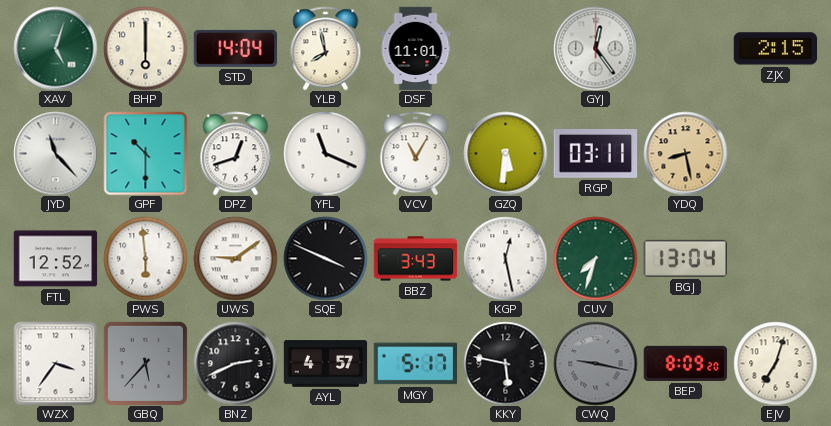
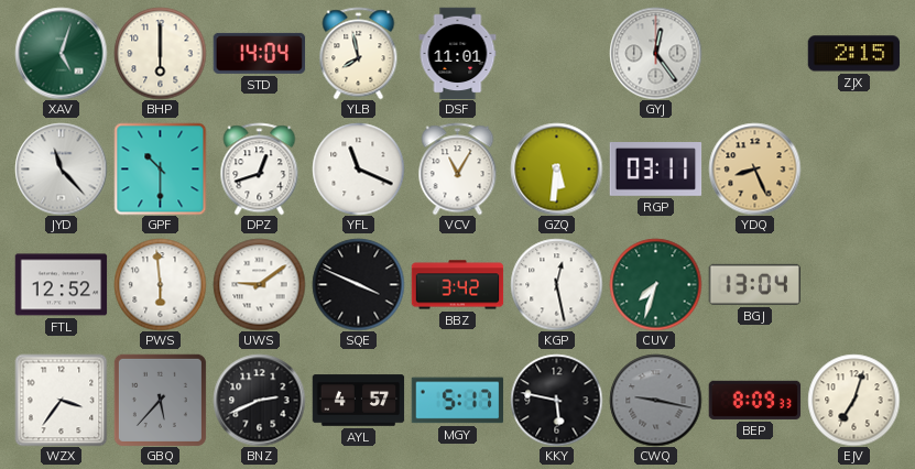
YDQ: 8:28 -> 8:26
BBZ: 3:43 -> 3:42
BEP: 8:09:20 -> 8:09:33
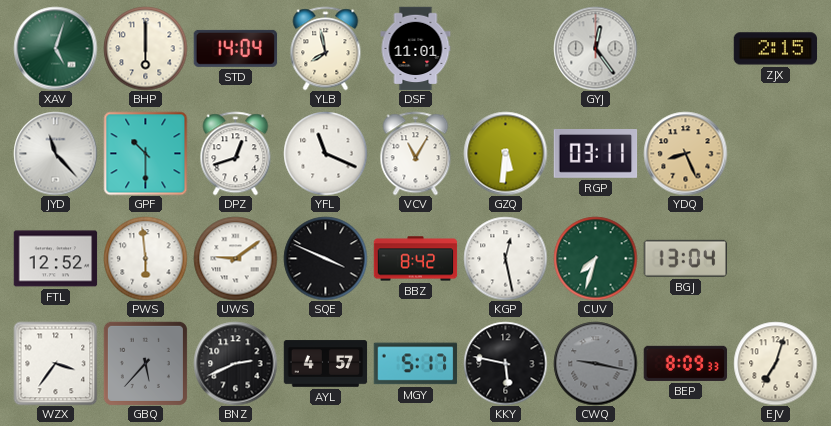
BBZ: 3:42 -> 8:42
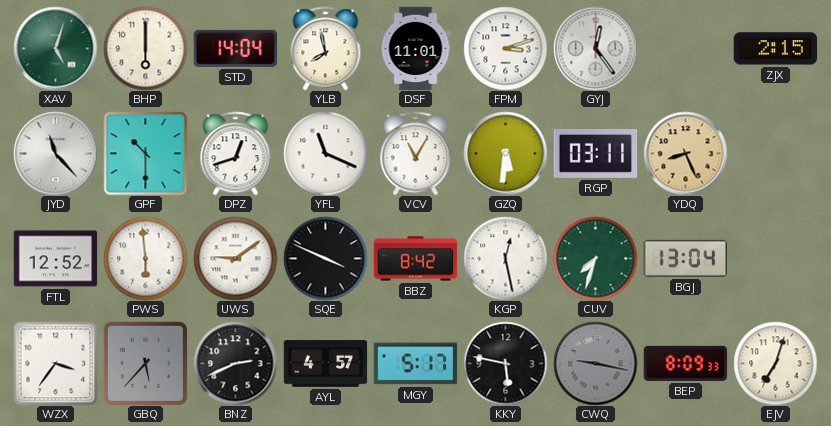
FPM: none -> 3:12
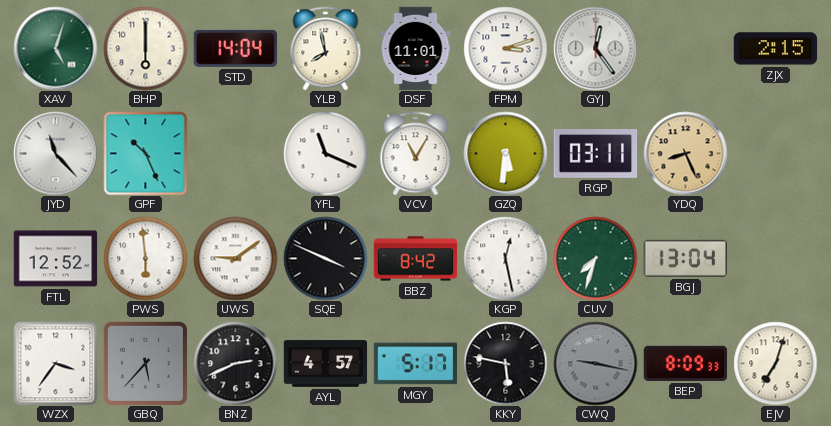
GPF: 10:30 -> 10:26
DPZ: 12:42 -> none
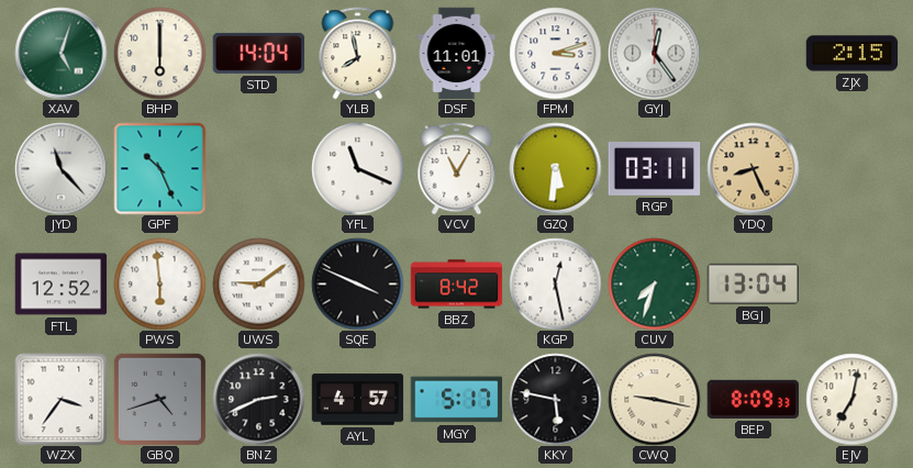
GBQ: 5:37 -> 4:42
CWQ dial: grey -> cream
EJV: 7:03 -> 7:02
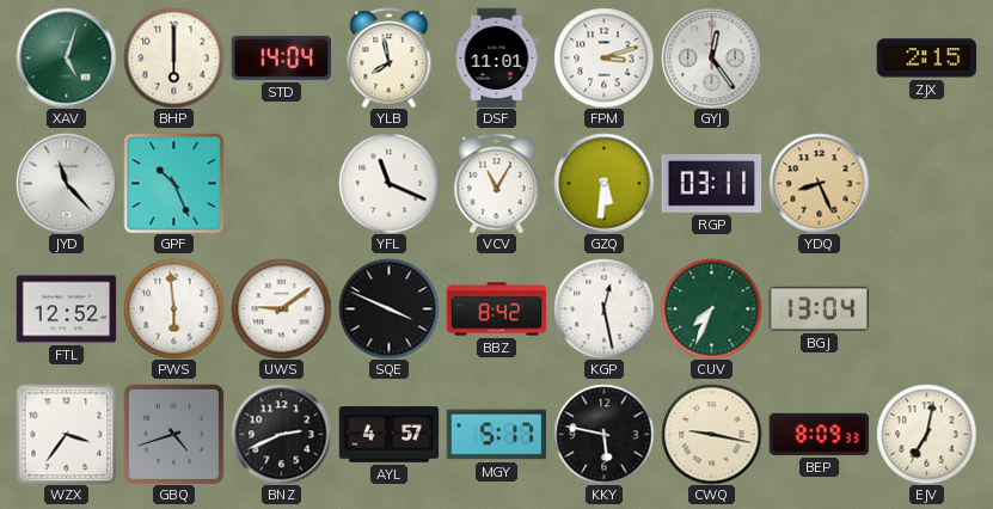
CUV: 7:33 -> 7:34
